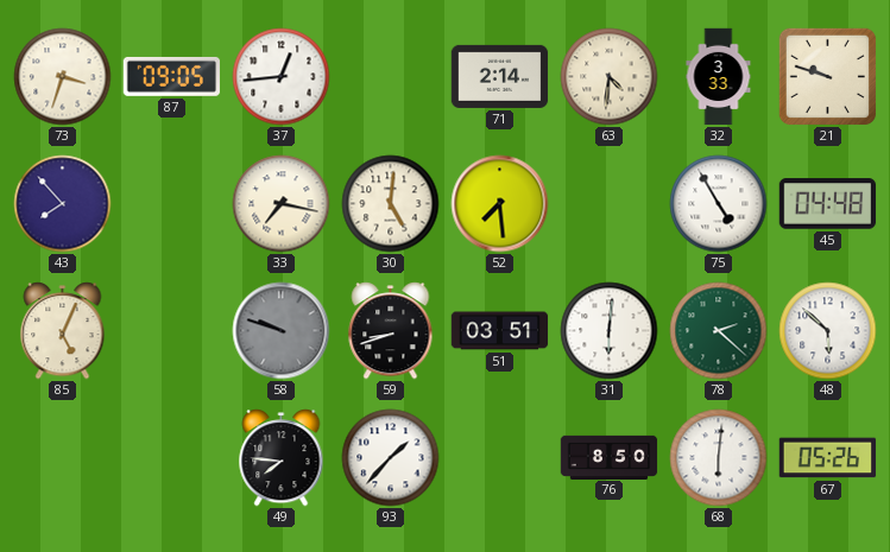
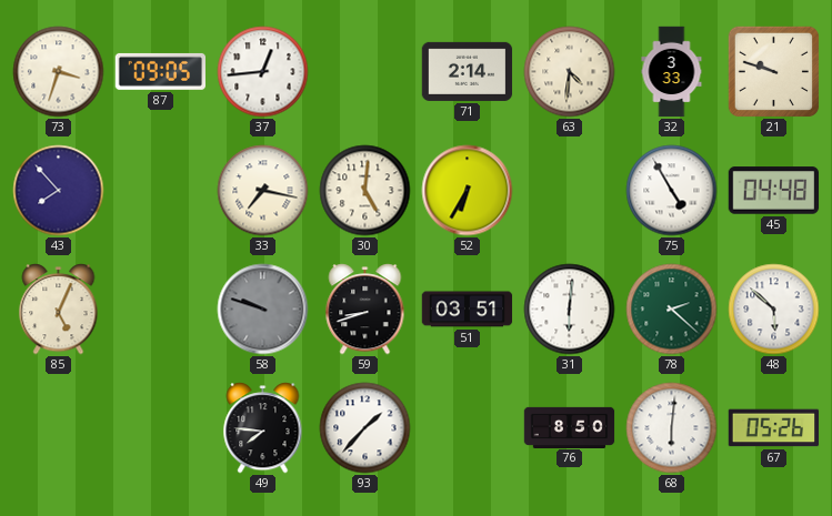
52: 7:29 -> 6:35
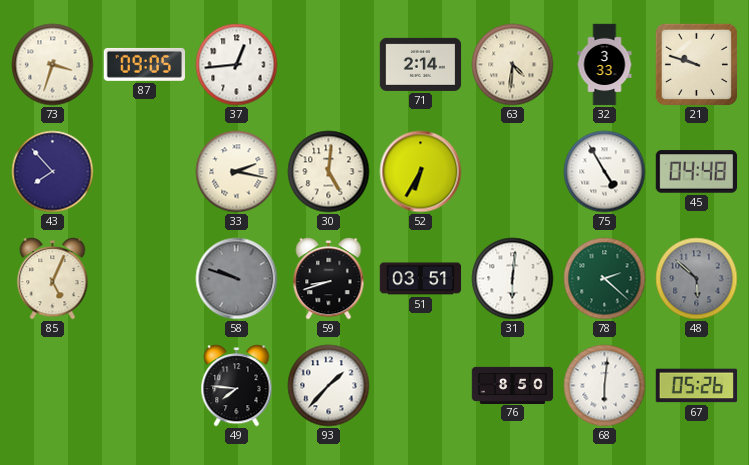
33: 7:17 -> 2:17
48 dial: white -> grey
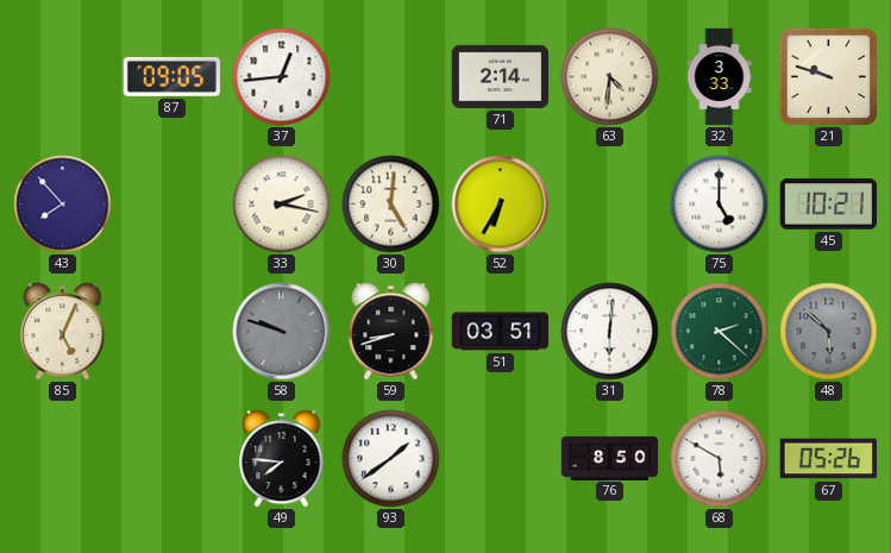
73: 3:33 -> none
75: 4:55 -> 5:00
45: 04:48 -> 10:21
93: 1:37 -> 1:39
68: 6:01 -> 5:50
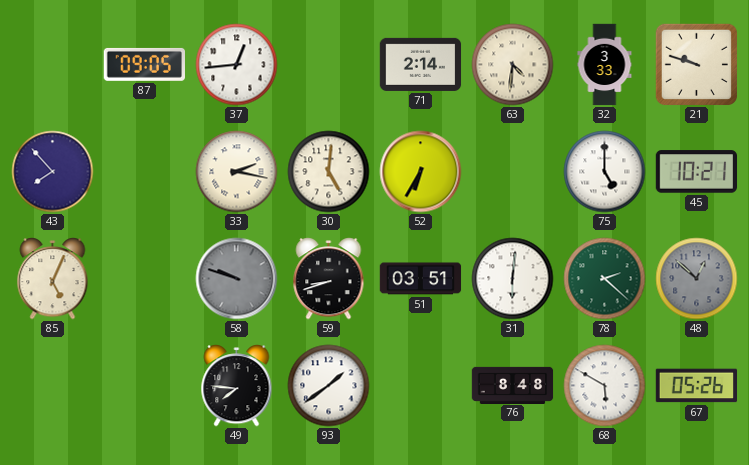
48: 5:52 -> 12:52
76: 8:50 -> 8:48
